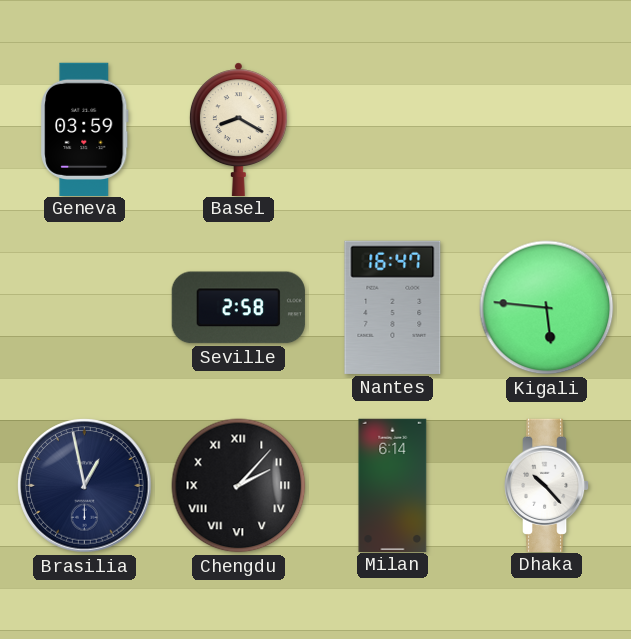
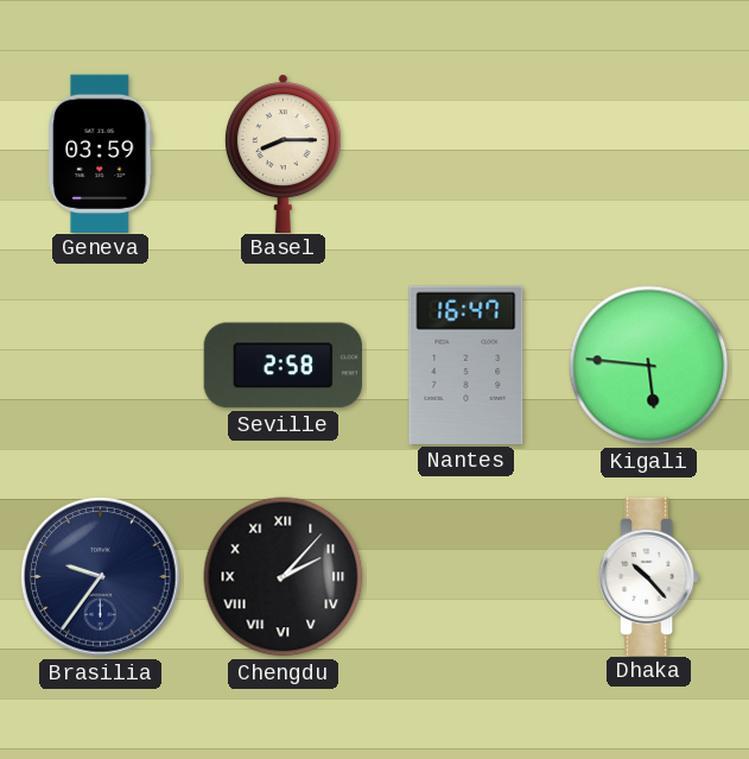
Basel: 8:20 -> 8:15
Brasilia: 12:58 -> 9:36
Milan: 6:14 -> none
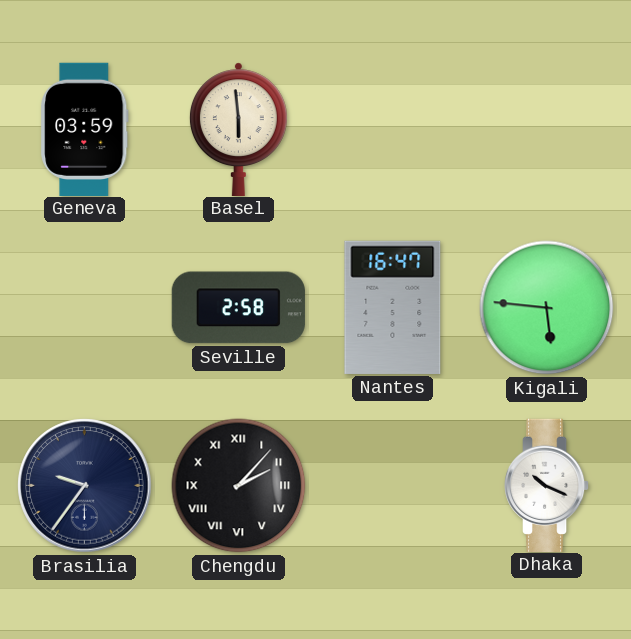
Basel: 8:15 -> 5:59
Dhaka: 10:23 -> 10:19
